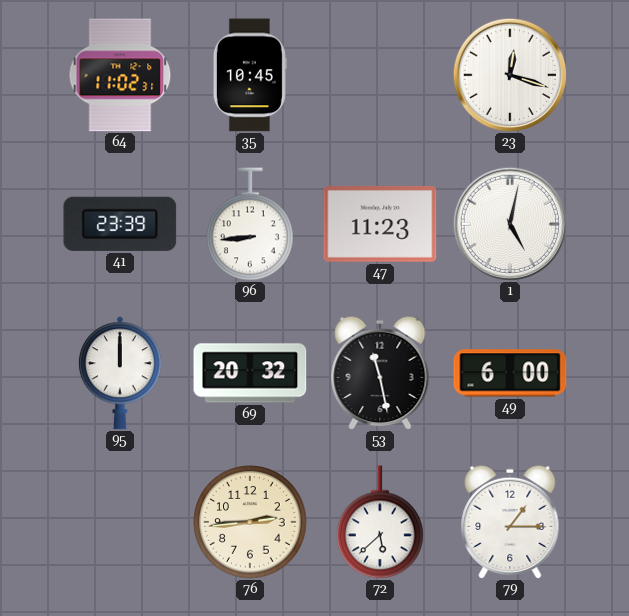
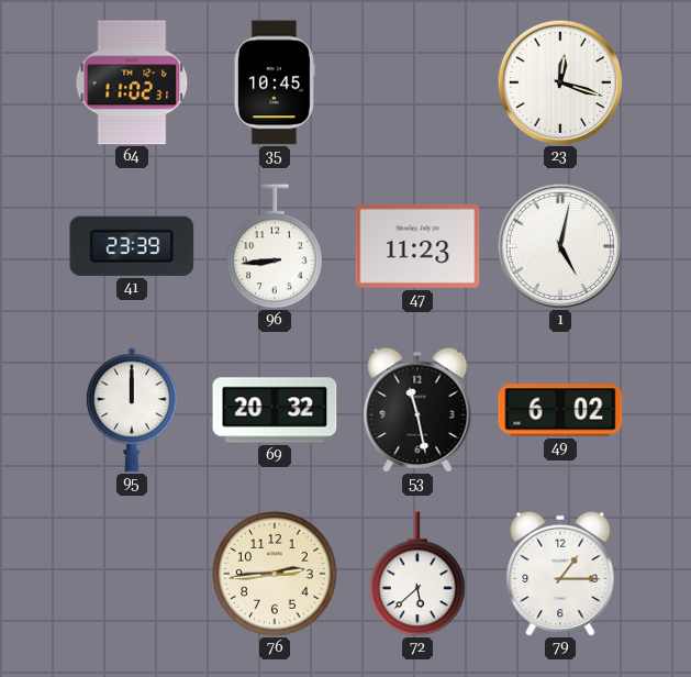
49: 6:00 -> 6:02
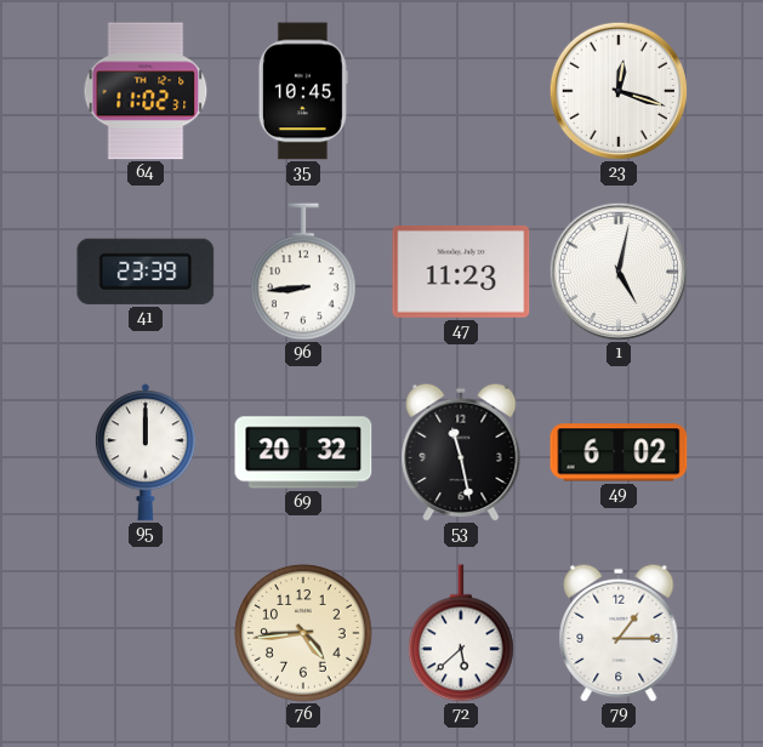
76: 2:44 -> 4:44
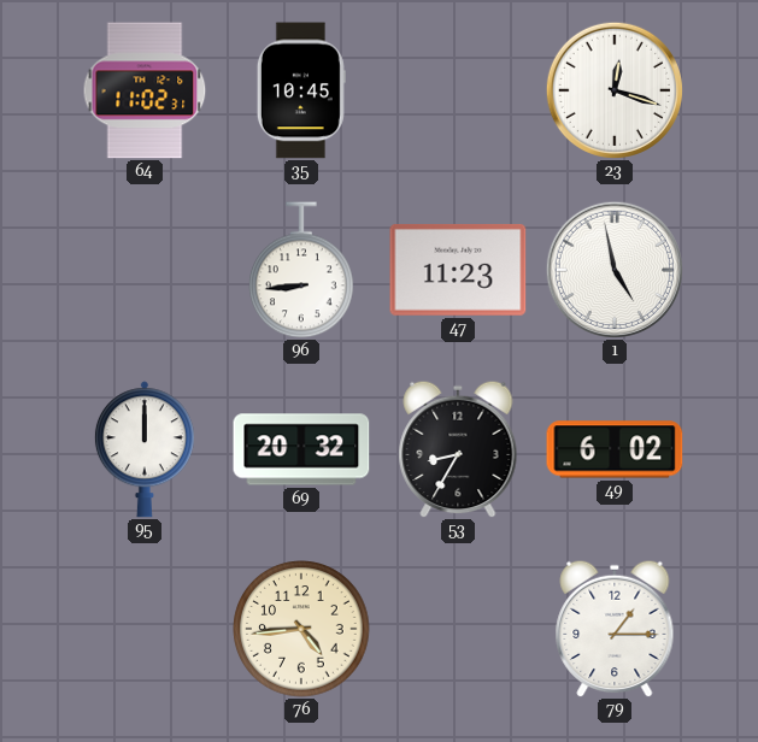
41: 23:39 -> none
1: 5:02 -> 4:58
53: 11:28 -> 8:35
72: 5:38 -> none
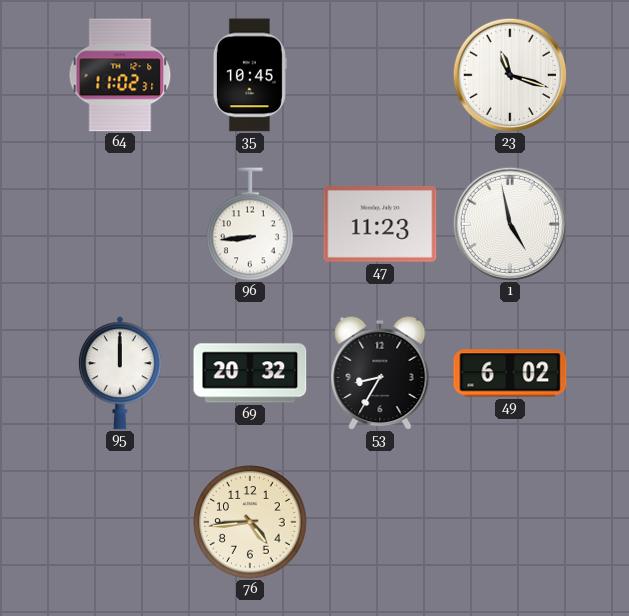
23: 12:18 -> 11:18
79: 1:15 -> none
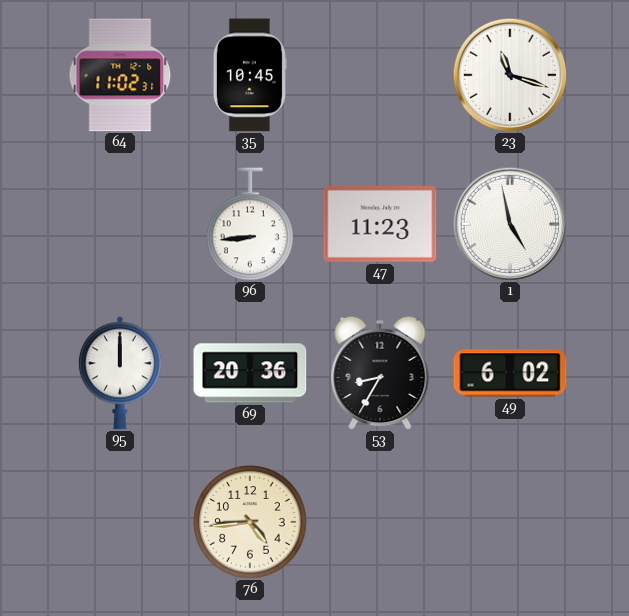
69: 20:32 -> 20:36
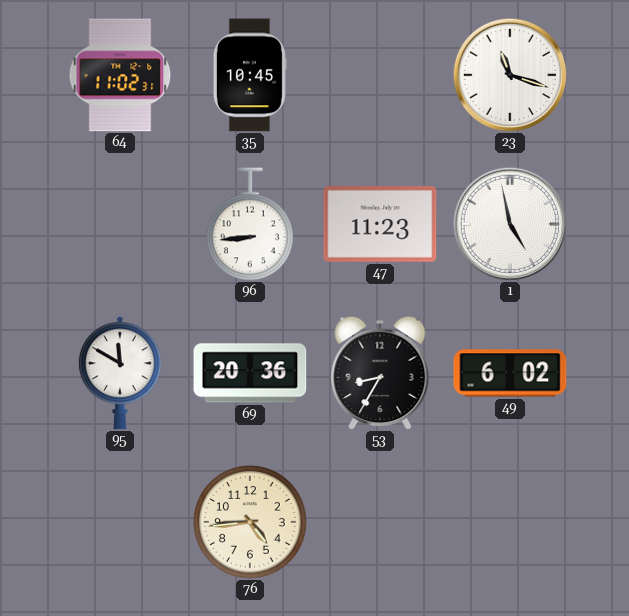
95: 12:00 -> 11:50
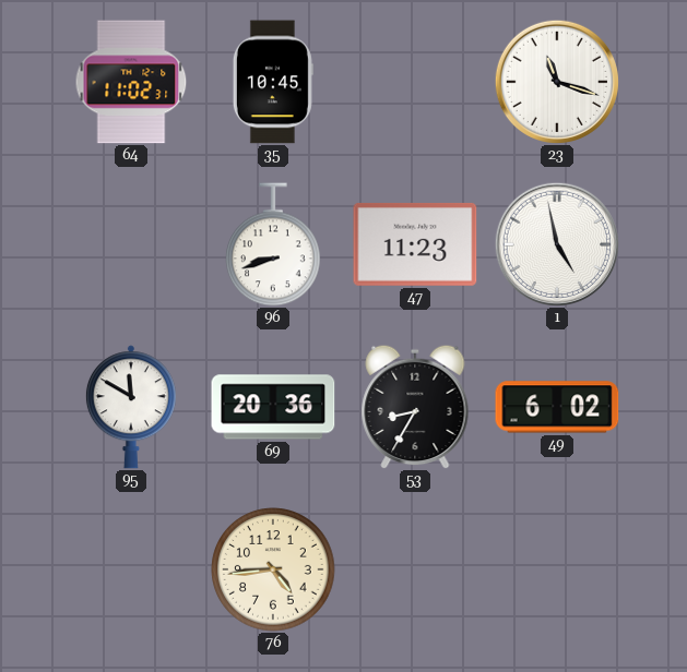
96: 8:44 -> 8:42
